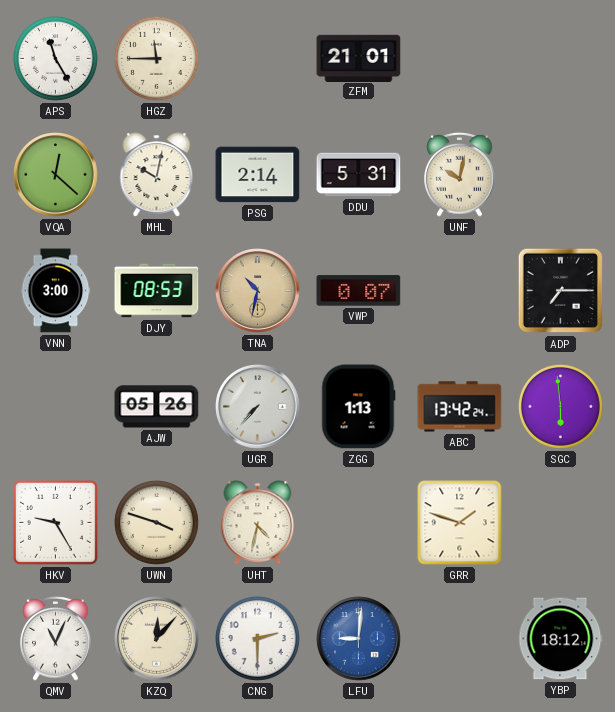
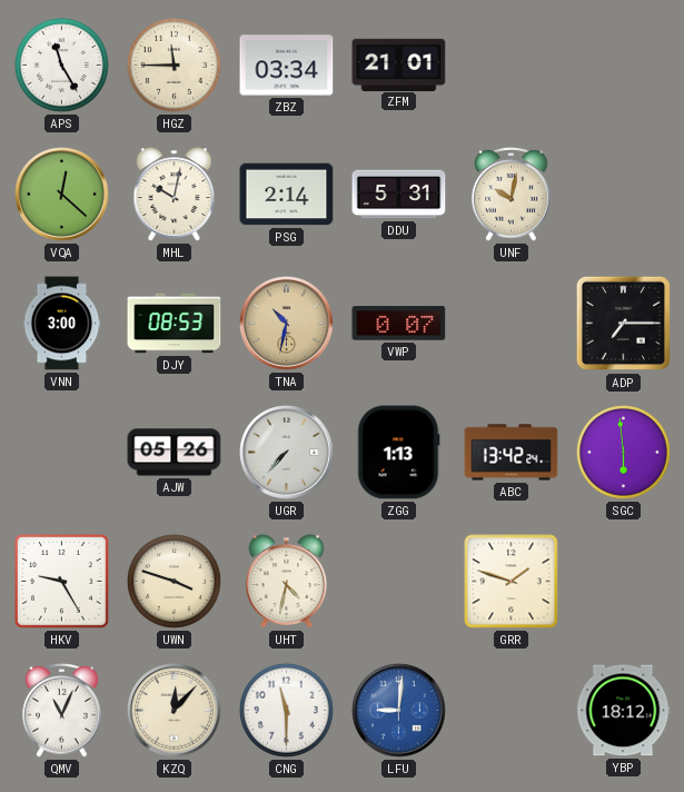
ZBZ: none -> 03:34
CNG: 2:30 -> 11:30
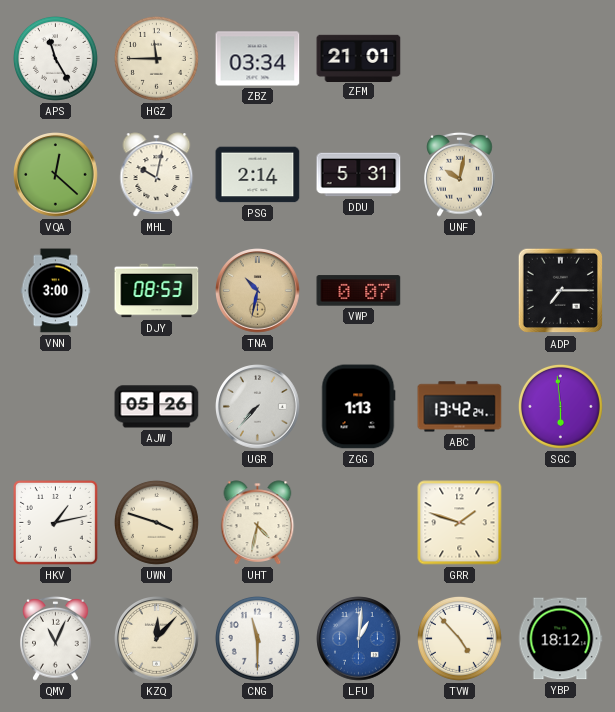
HKV: 9:25 -> 1:13
LFU: 9:01 -> 1:01
TVW: none -> 4:53
